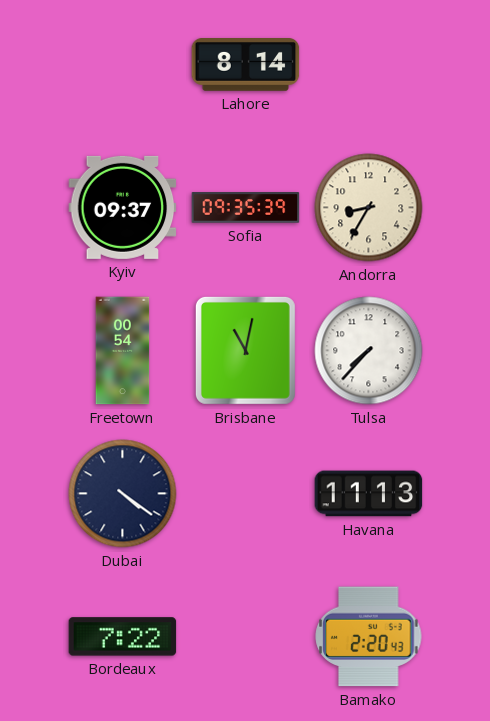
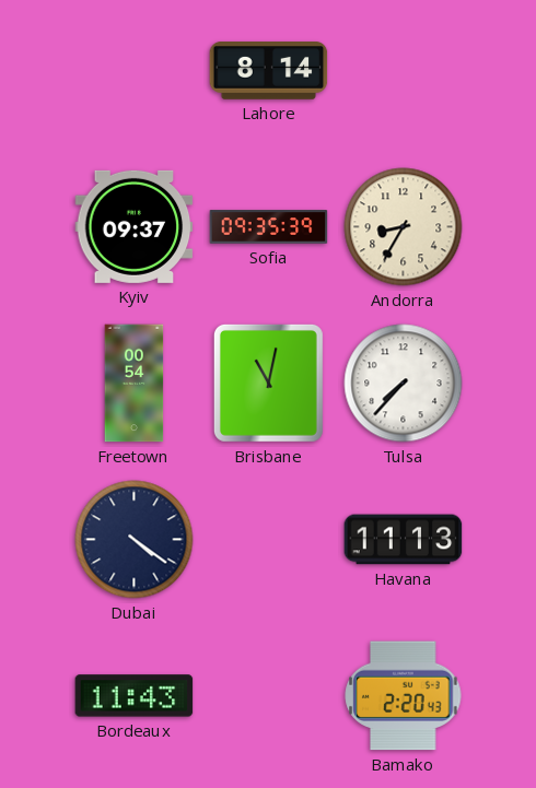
Bordeaux: 7:22 -> 11:43
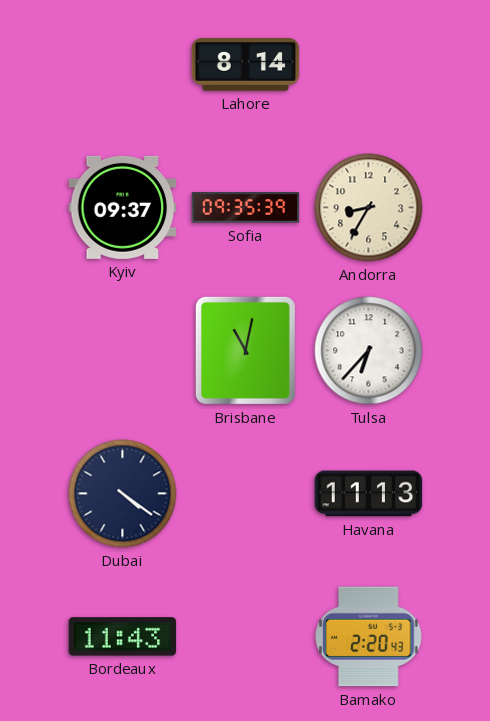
Freetown: 00:54 -> none
Tulsa: 7:37 -> 6:37
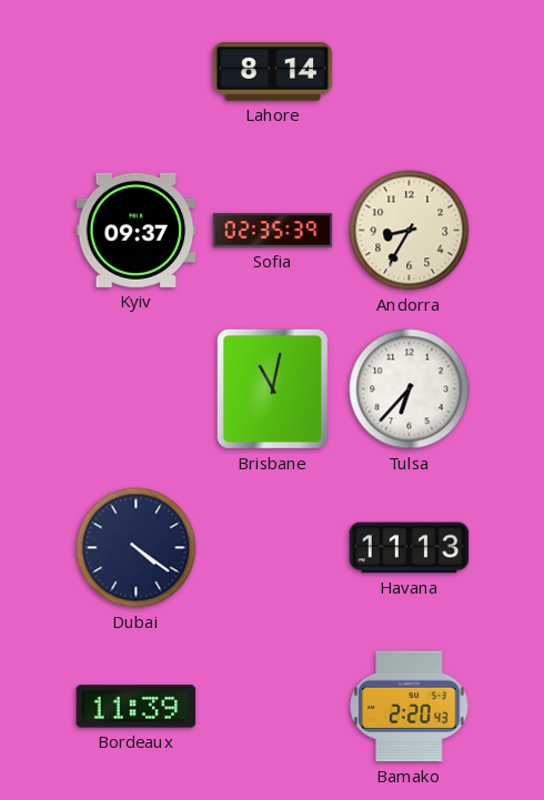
Sofia: 09:35 -> 02:35
Bordeaux: 11:43 -> 11:39
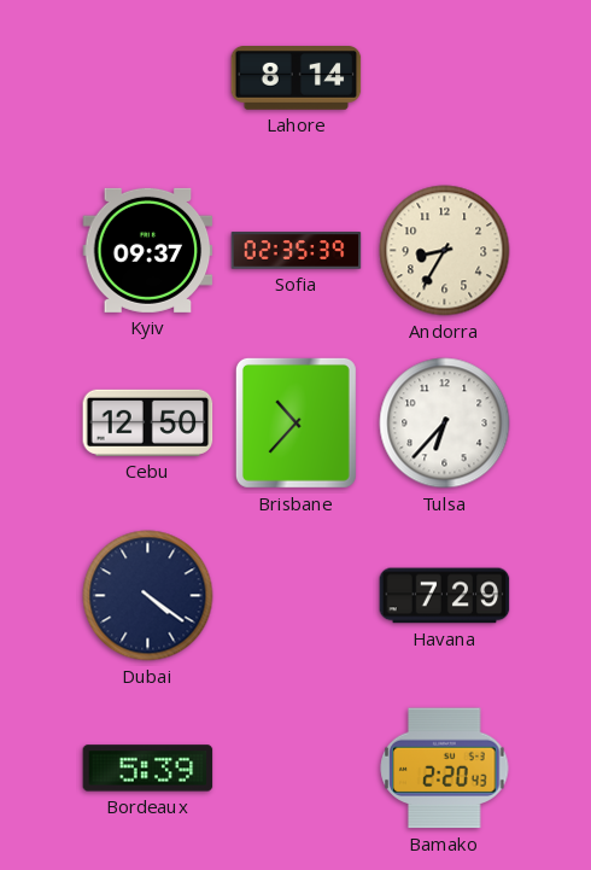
Cebu: none -> 12:50
Brisbane: 11:02 -> 10:37
Havana: 11:13 -> 7:29
Bordeaux: 11:39 -> 5:39
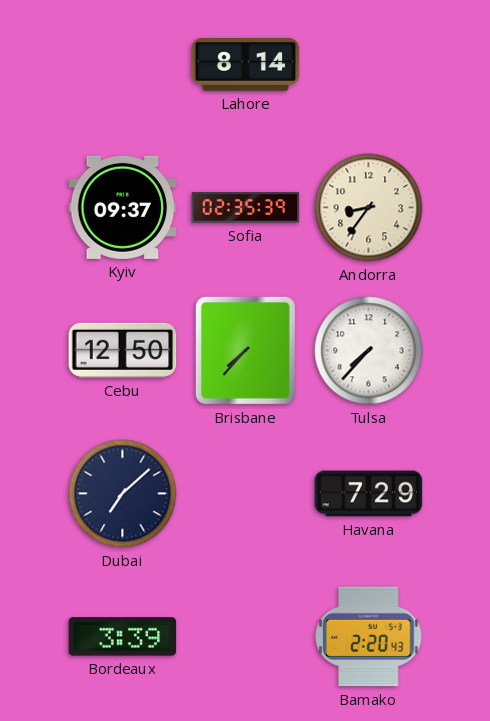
Andorra: 8:35 -> 8:36
Brisbane: 10:37 -> 7:37
Tulsa: 6:37 -> 7:37
Dubai: 4:21 -> 7:08
Bordeaux: 5:39 -> 3:39
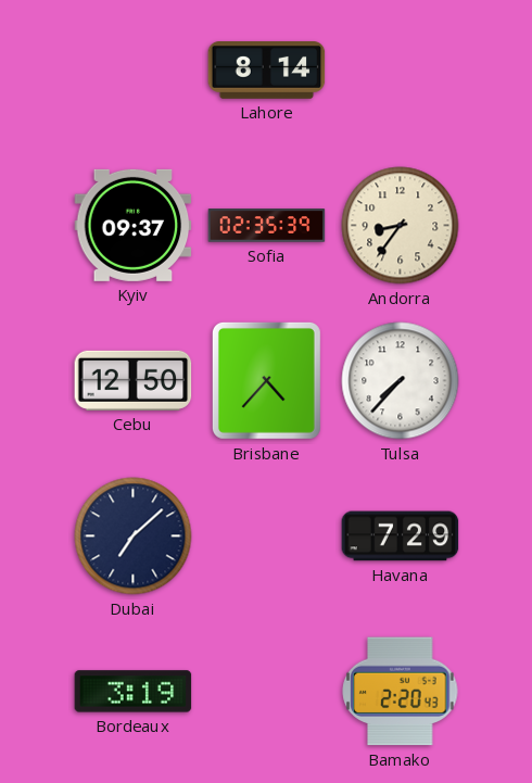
Brisbane: 7:37 -> 4:37
Bordeaux: 3:39 -> 3:19
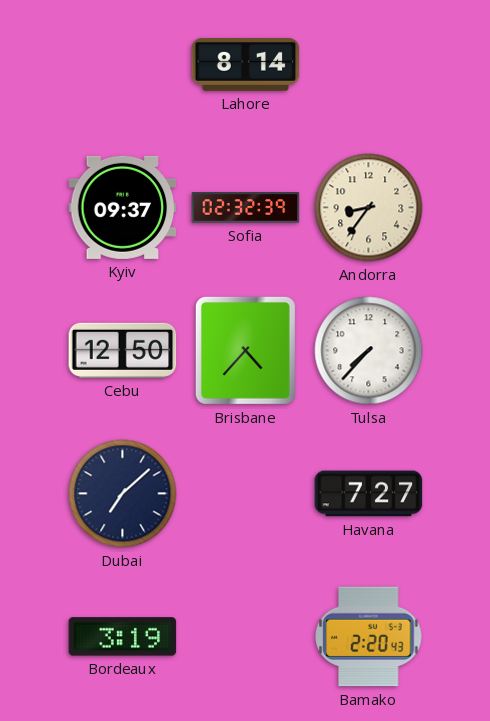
Sofia: 02:35 -> 02:32
Havana: 7:29 -> 7:27
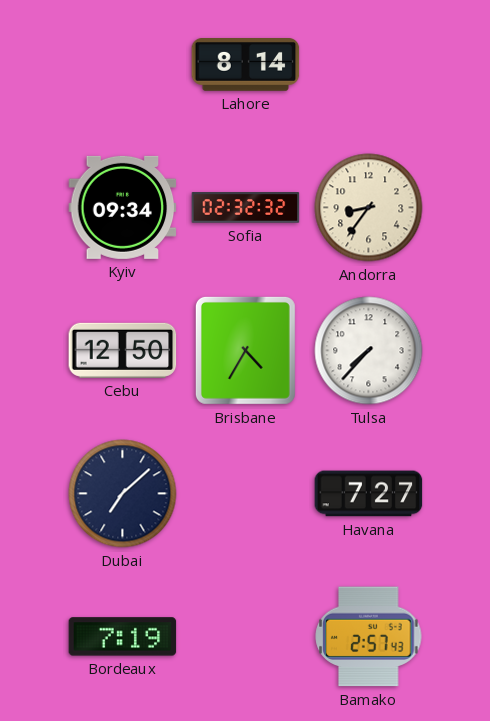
Kyiv: 09:37 -> 09:34
Sofia: 02:32:39 -> 02:32:32
Brisbane: 4:37 -> 4:35
Bordeaux: 3:19 -> 7:19
Bamako: 2:20 -> 2:57
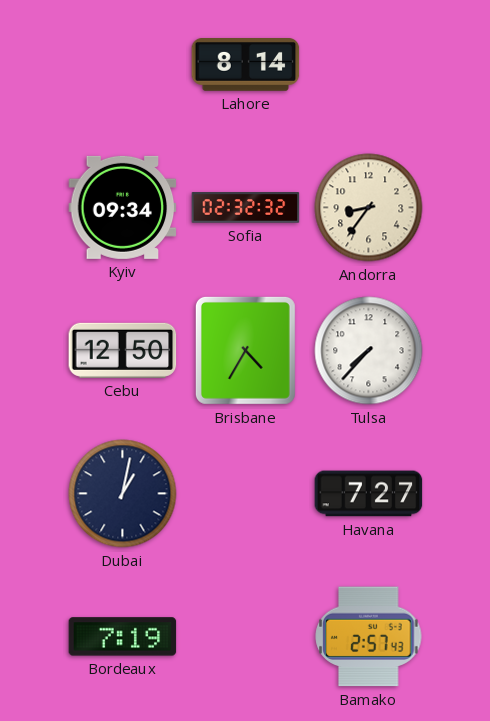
Dubai: 7:08 -> 1:02
